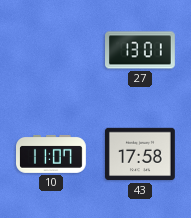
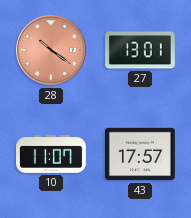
28: none -> 10:21
43: 17:58 -> 17:57
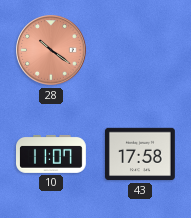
27: 13:01 -> none
43: 17:57 -> 17:58
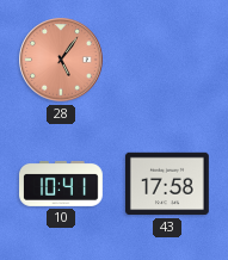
28: 10:21 -> 5:06
10: 11:07 -> 10:41
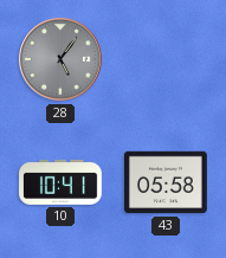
28 dial: salmon -> grey
43: 17:58 -> 05:58
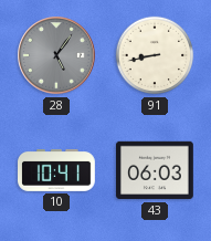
91: none -> 8:43
43: 05:58 -> 06:03
